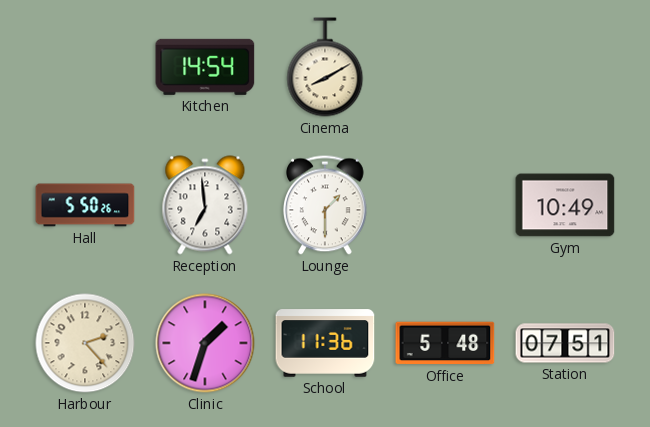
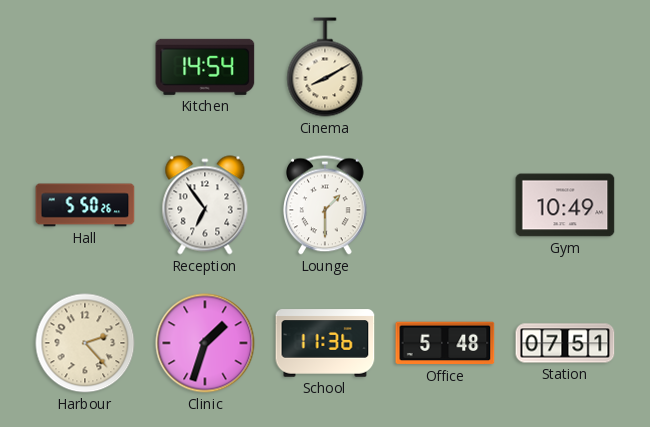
Reception: 6:59 -> 6:54
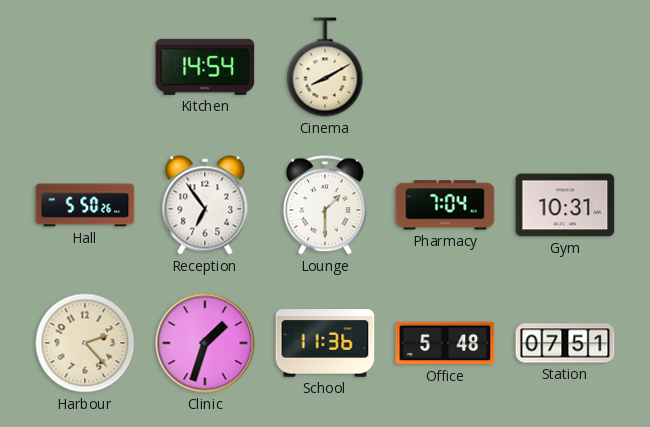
Pharmacy: none -> 7:04
Gym: 10:49 -> 10:31
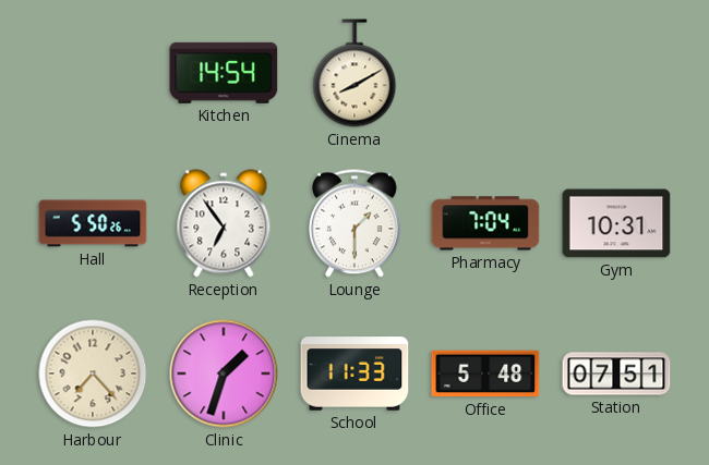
Harbour: 2:23 -> 7:23
School: 11:36 -> 11:33
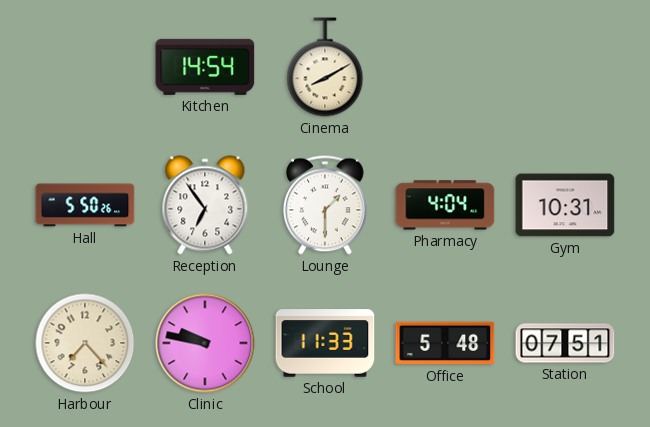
Pharmacy: 7:04 -> 4:04
Clinic: 1:33 -> 9:47
